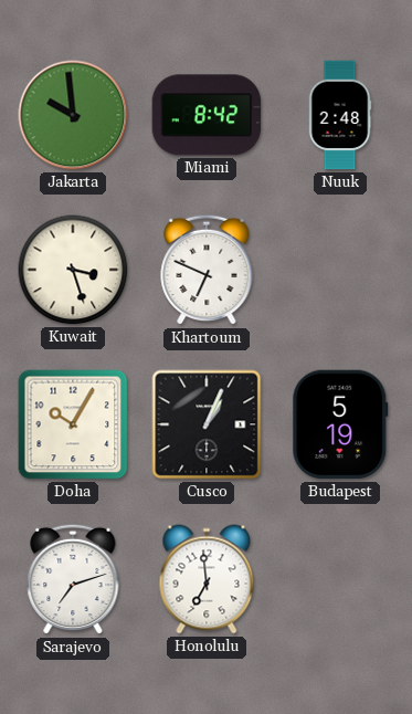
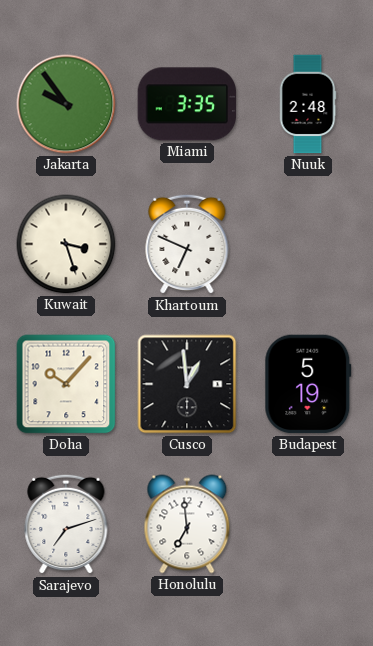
Jakarta: 9:59 -> 9:54
Miami: 8:42 -> 3:35
Doha: 10:05 -> 10:07
Cusco: 1:04 -> 12:59
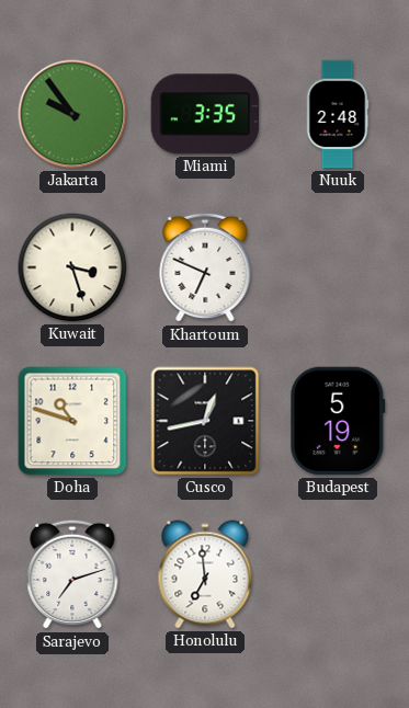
Doha: 10:07 -> 10:48
Cusco: 12:59 -> 12:43
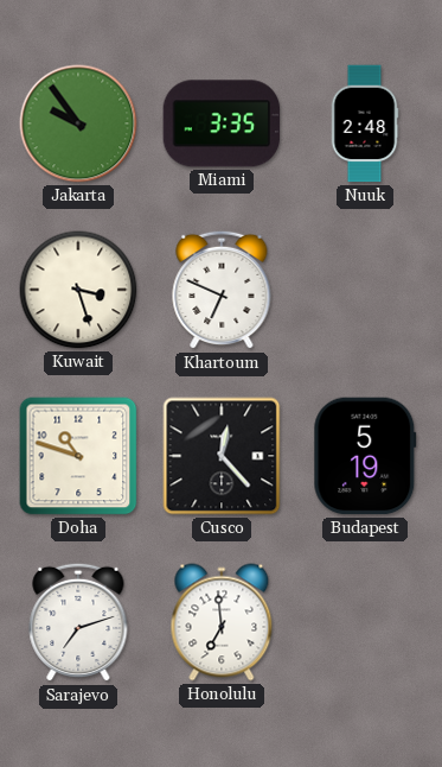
Cusco: 12:43 -> 12:23
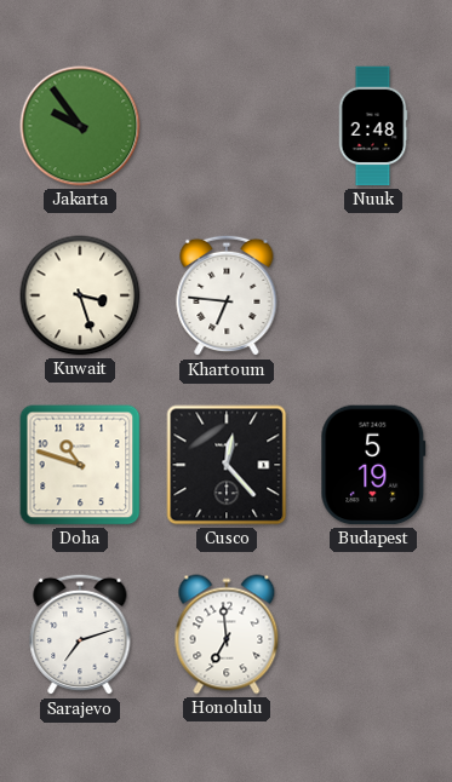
Miami: 3:35 -> none
Khartoum: 6:49 -> 6:46
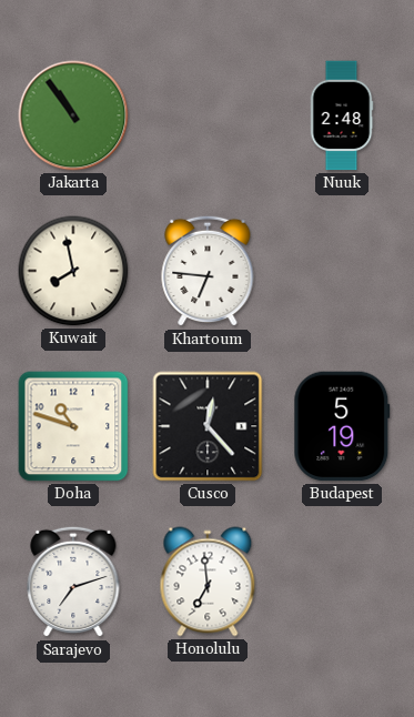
Jakarta: 9:54 -> 10:54
Kuwait: 3:27 -> 7:58
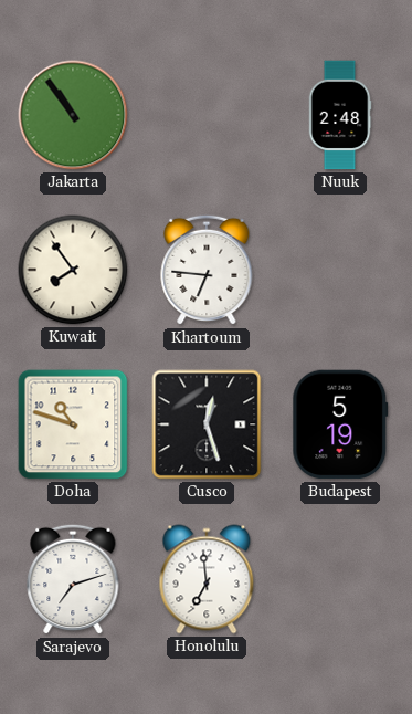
Kuwait: 7:58 -> 7:54
Cusco: 12:23 -> 12:27
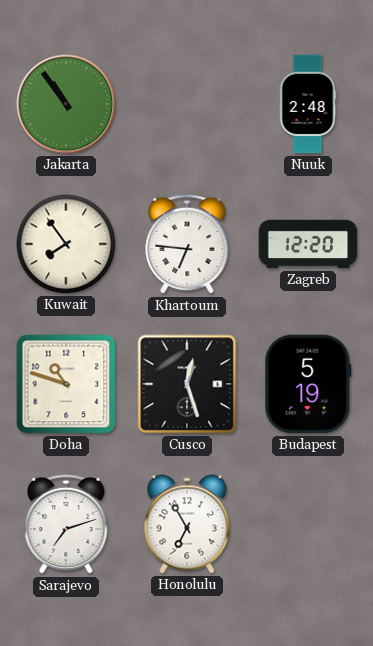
Zagreb: none -> 12:20
Honolulu: 6:59 -> 6:55
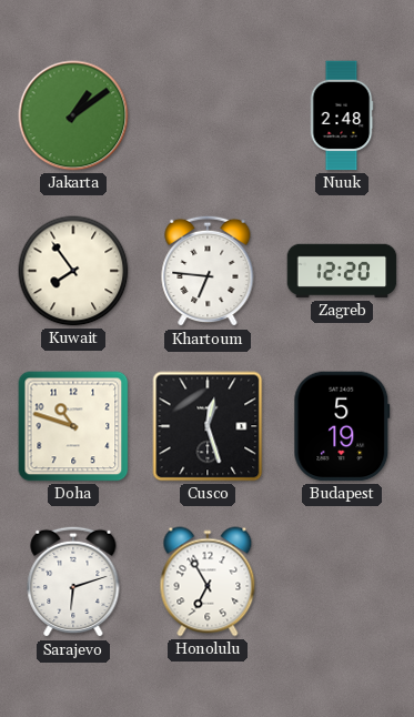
Jakarta: 10:54 -> 1:09
Sarajevo: 7:12 -> 6:12
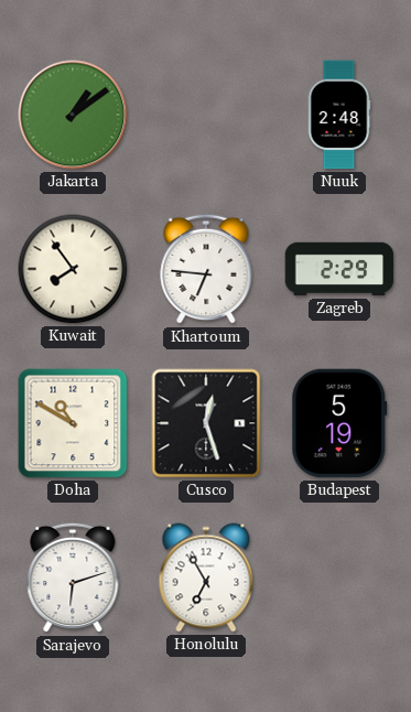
Zagreb: 12:20 -> 2:29
Doha: 10:48 -> 10:50
